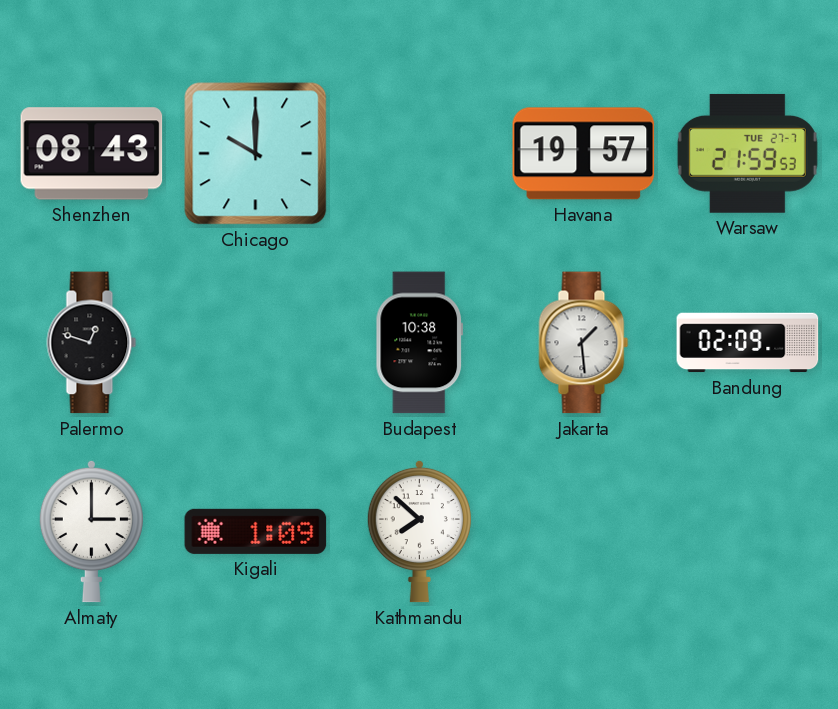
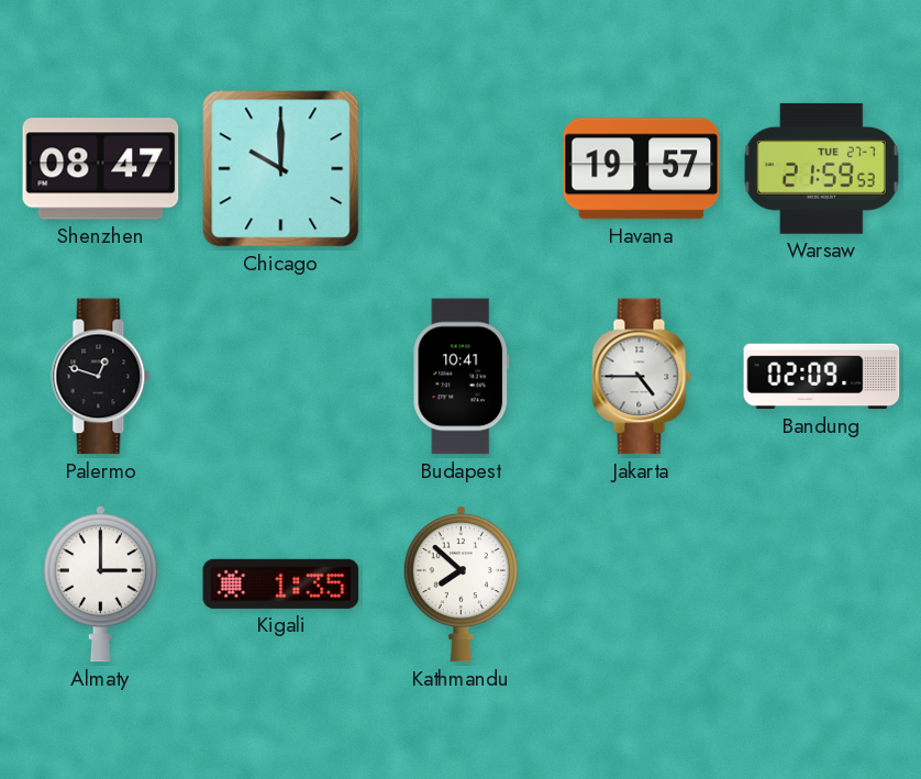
Shenzhen: 08:43 -> 08:47
Budapest: 10:38 -> 10:41
Jakarta: 1:29 -> 4:45
Kigali: 1:09 -> 1:35
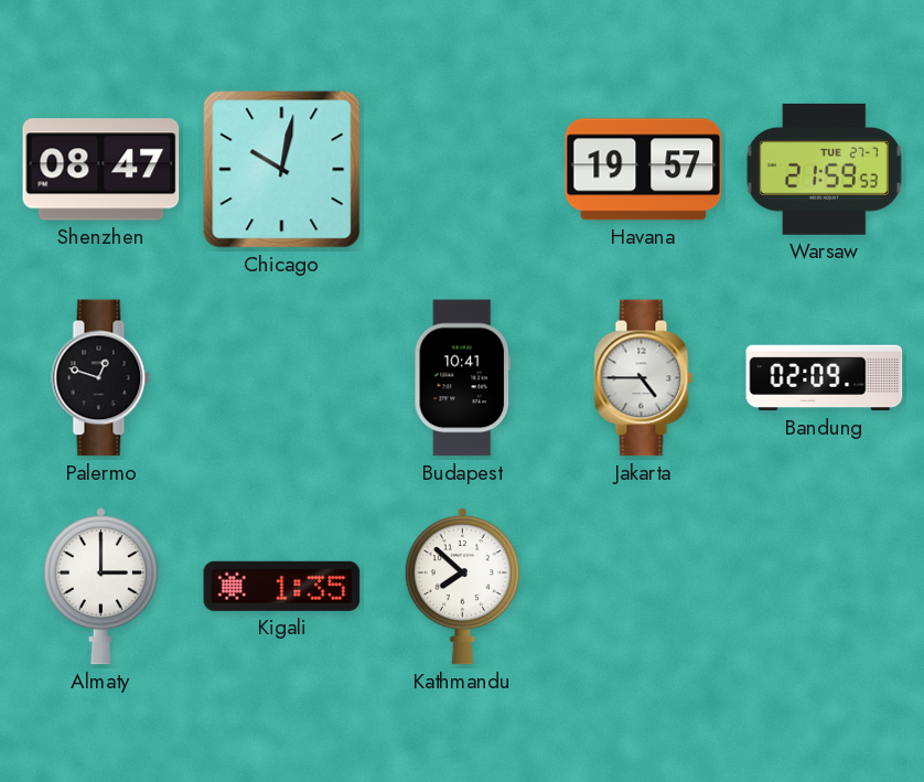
Chicago: 10:00 -> 10:02
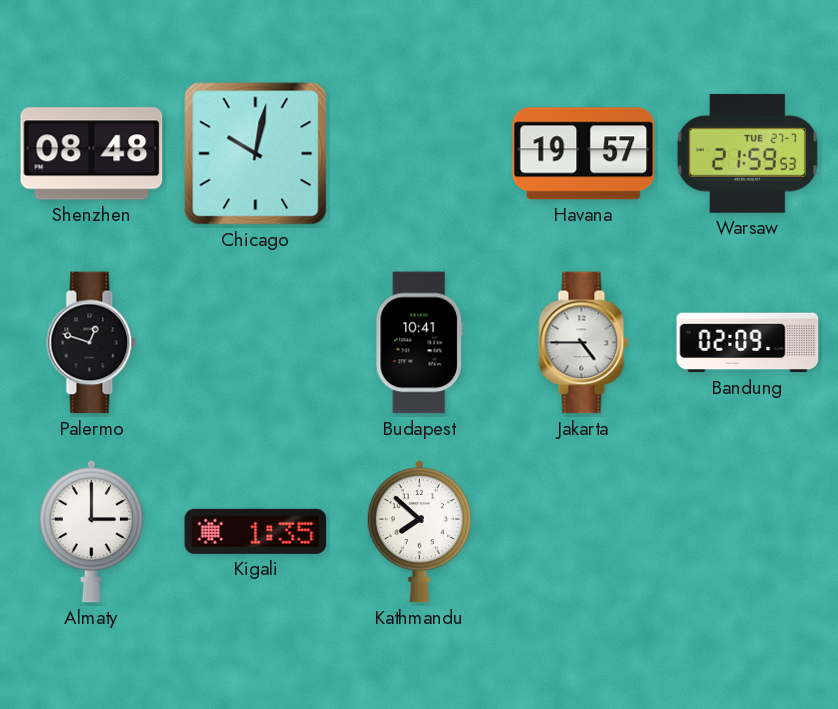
Shenzhen: 08:47 -> 08:48
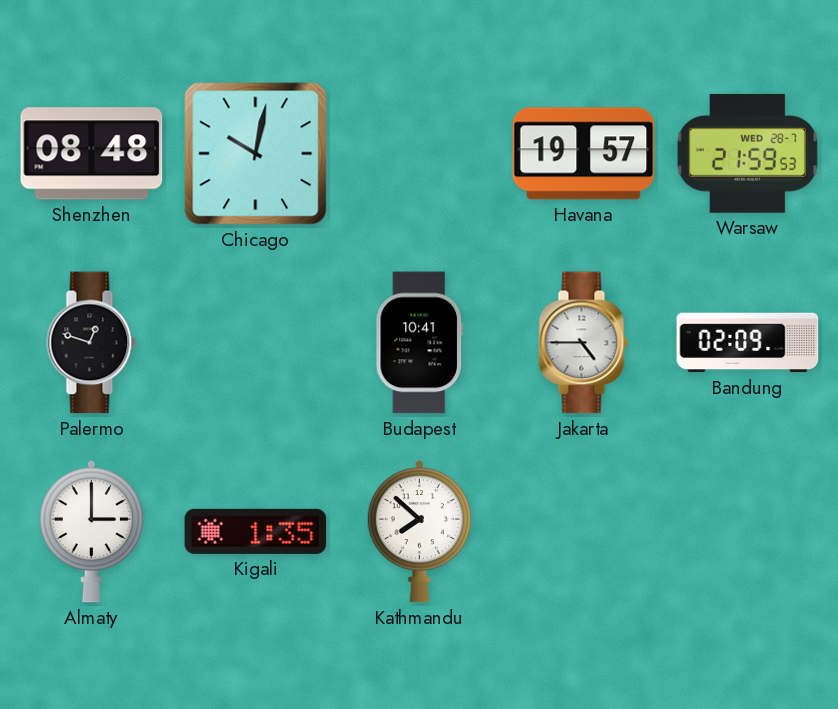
Warsaw date: TUE 27-7 -> WED 28-7
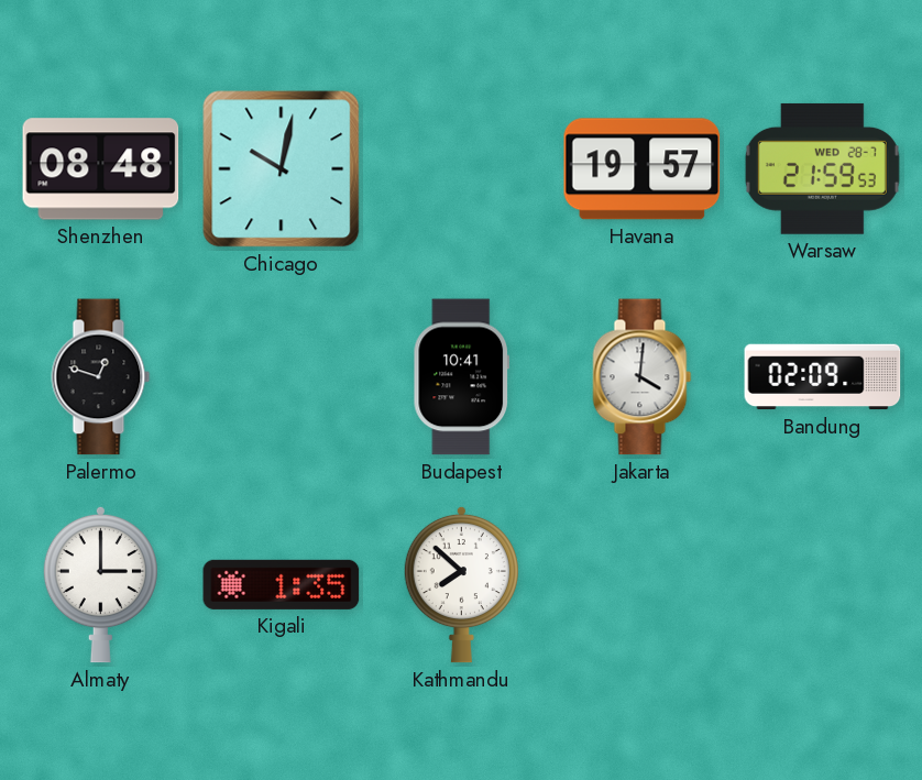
Jakarta: 4:45 -> 4:01
